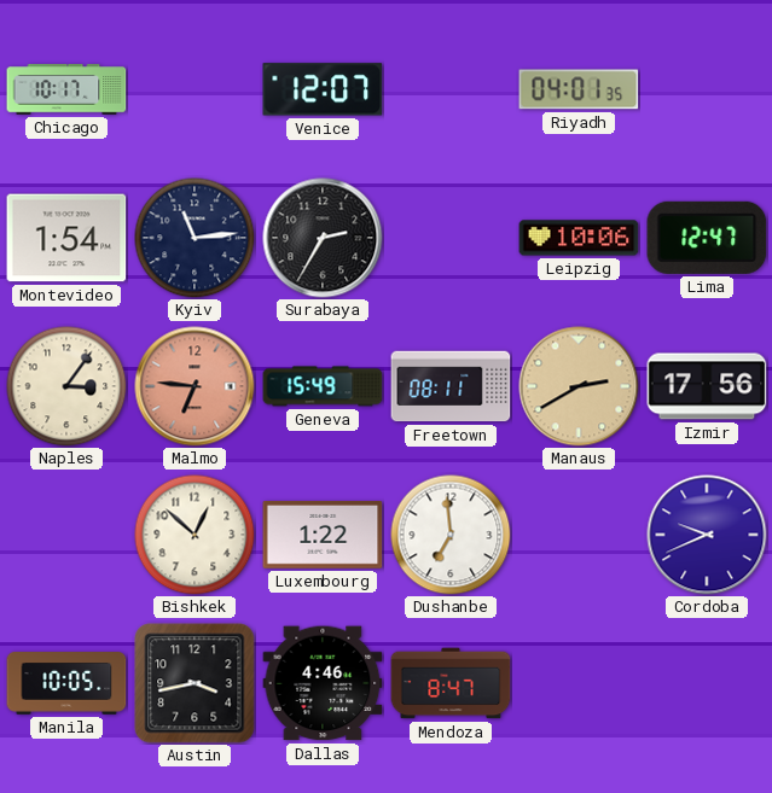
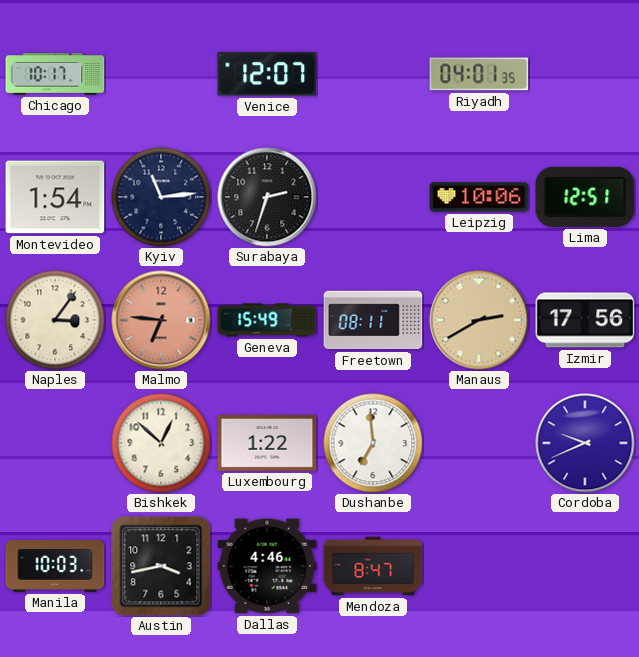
Surabaya: 2:35 -> 2:33
Lima: 12:47 -> 12:51
Manila: 10:05 -> 10:03
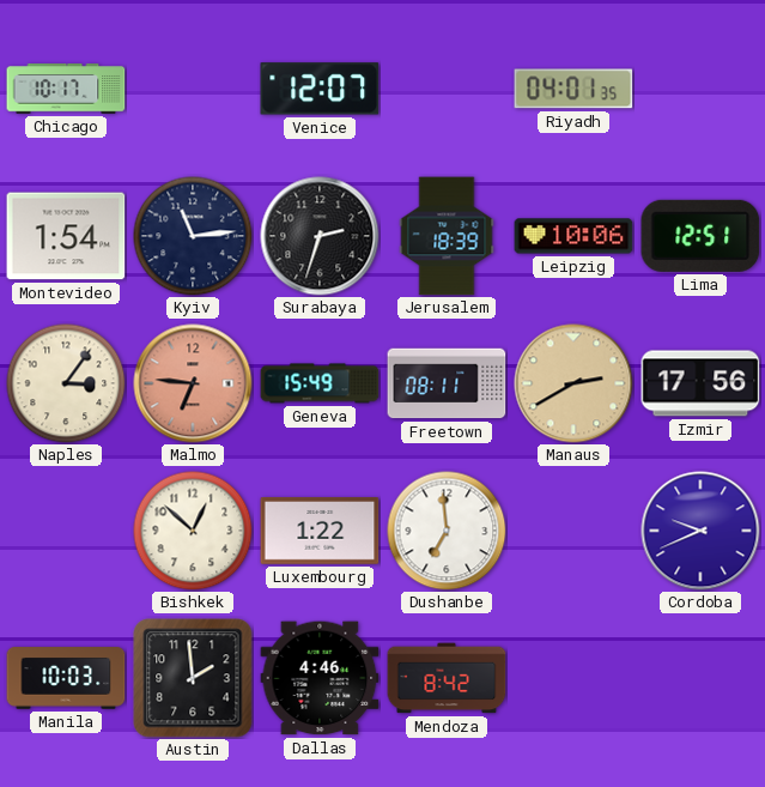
Jerusalem: none -> 18:39
Austin: 3:43 -> 1:59
Mendoza: 8:47 -> 8:42
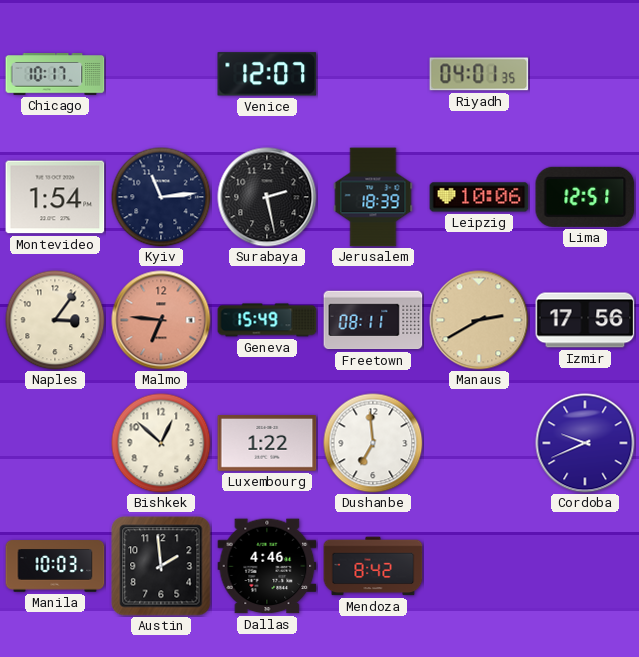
Surabaya: 2:33 -> 2:28
